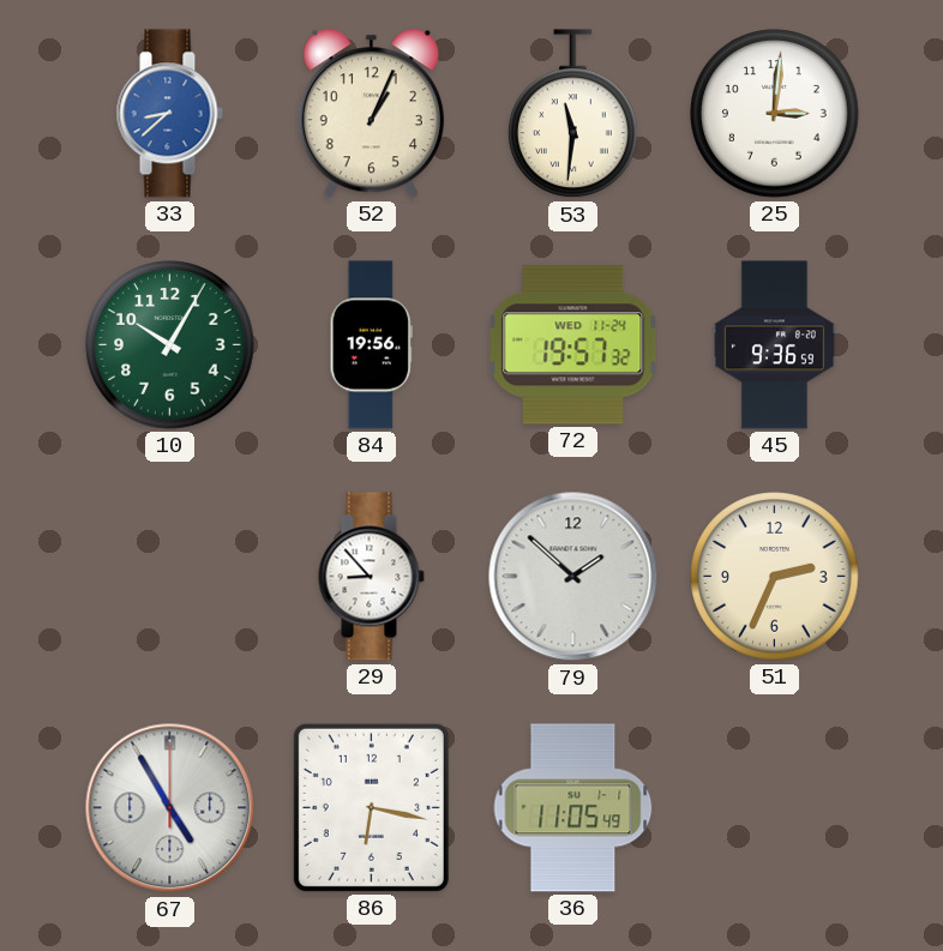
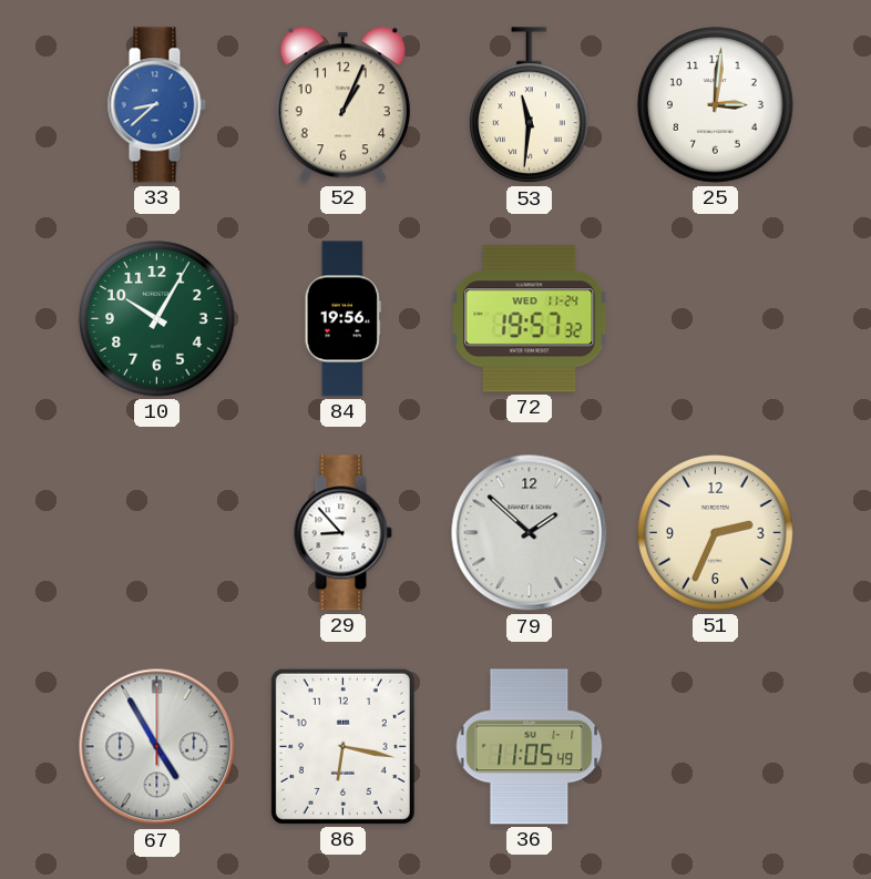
45: 9:36 -> none
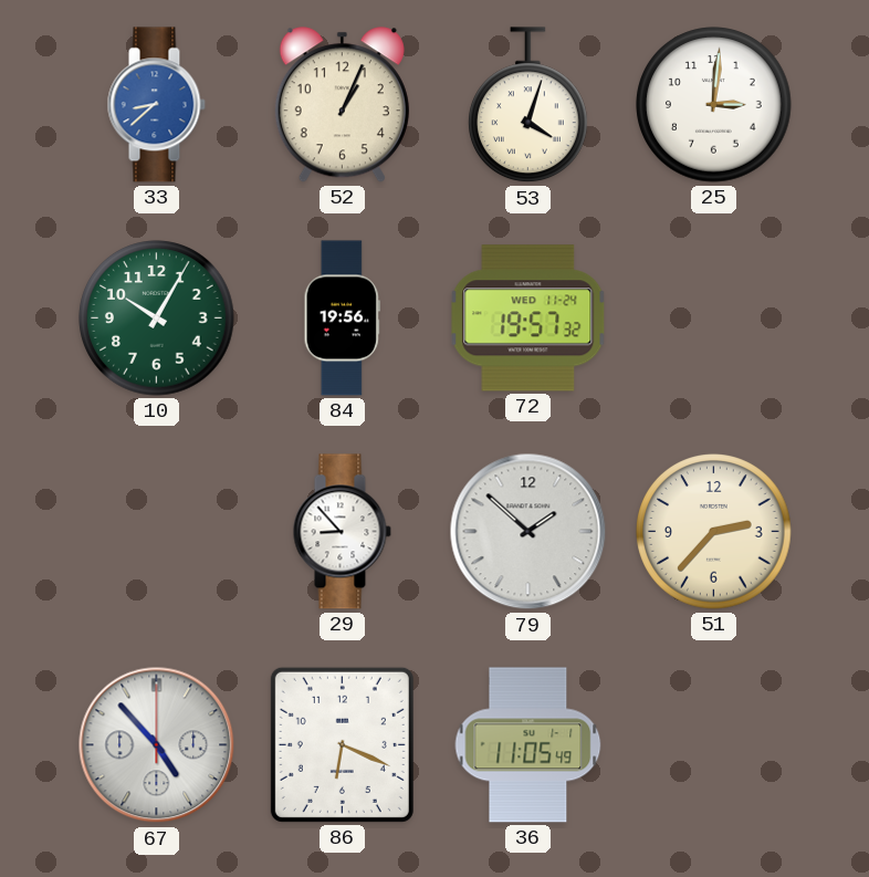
53: 11:31 -> 4:03
51: 2:34 -> 2:37
67: 4:55 -> 4:53
86: 6:17 -> 6:19
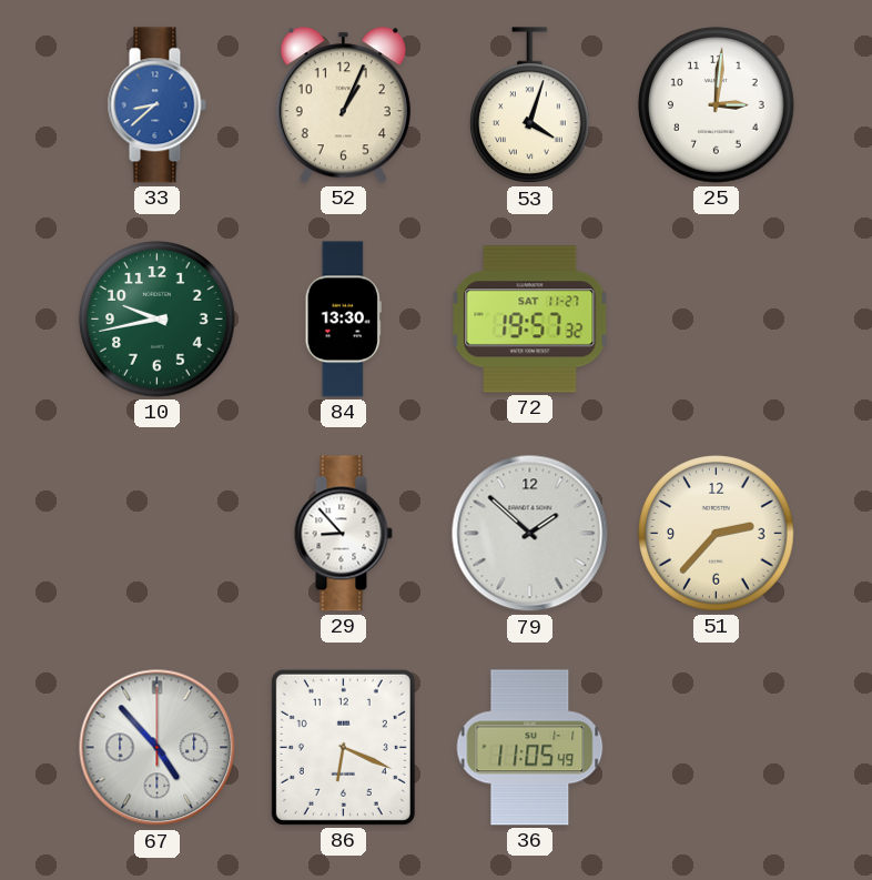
10: 10:05 -> 9:43
84: 19:56 -> 13:30
72 date: WED 11-24 -> SAT 11-27
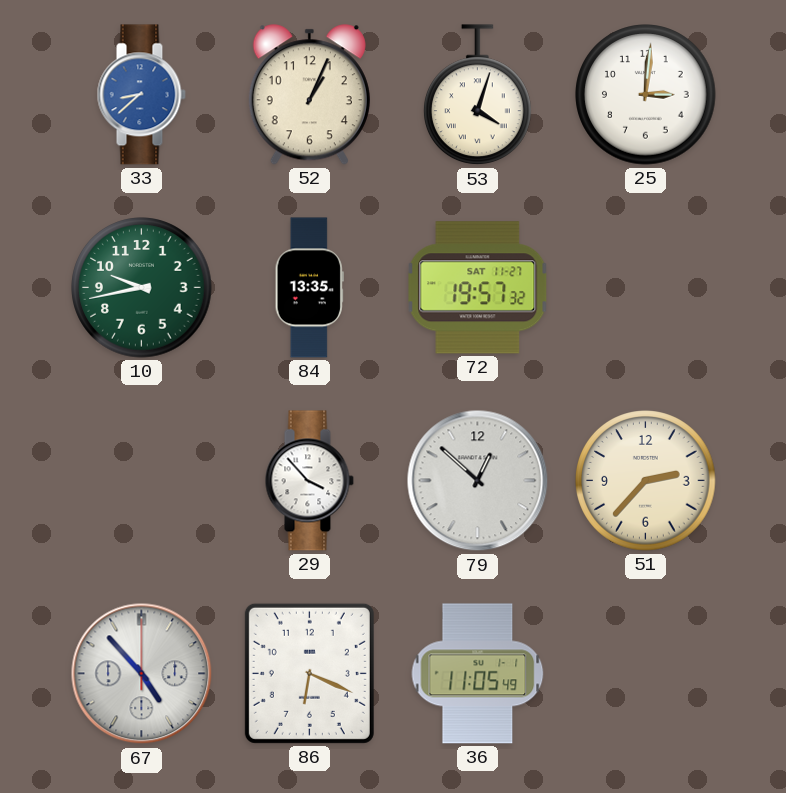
84: 13:30 -> 13:35
29: 8:53 -> 3:53
79: 1:52 -> 12:52
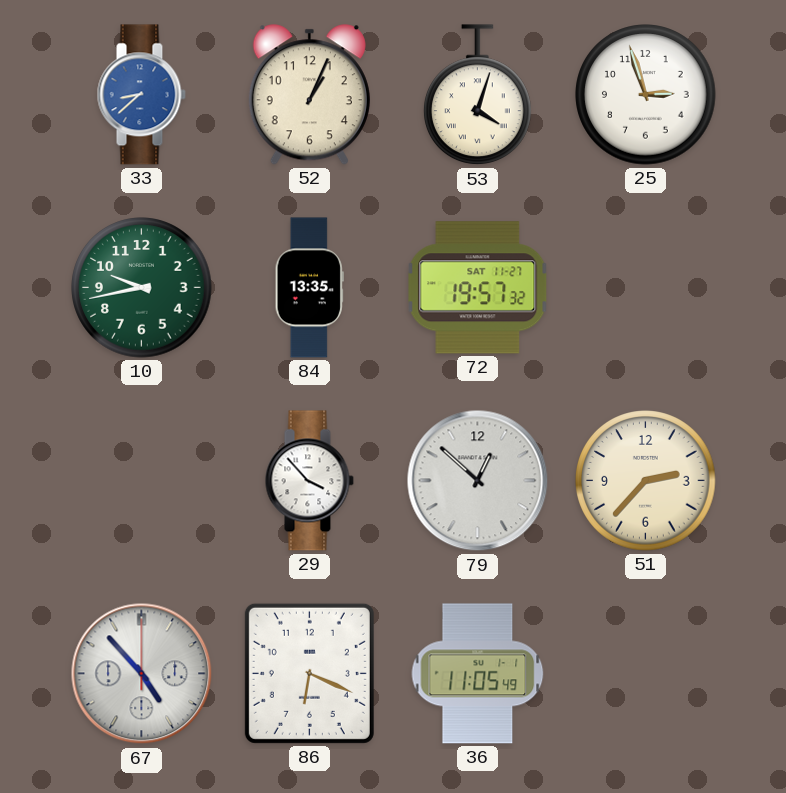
25: 3:01 -> 2:57
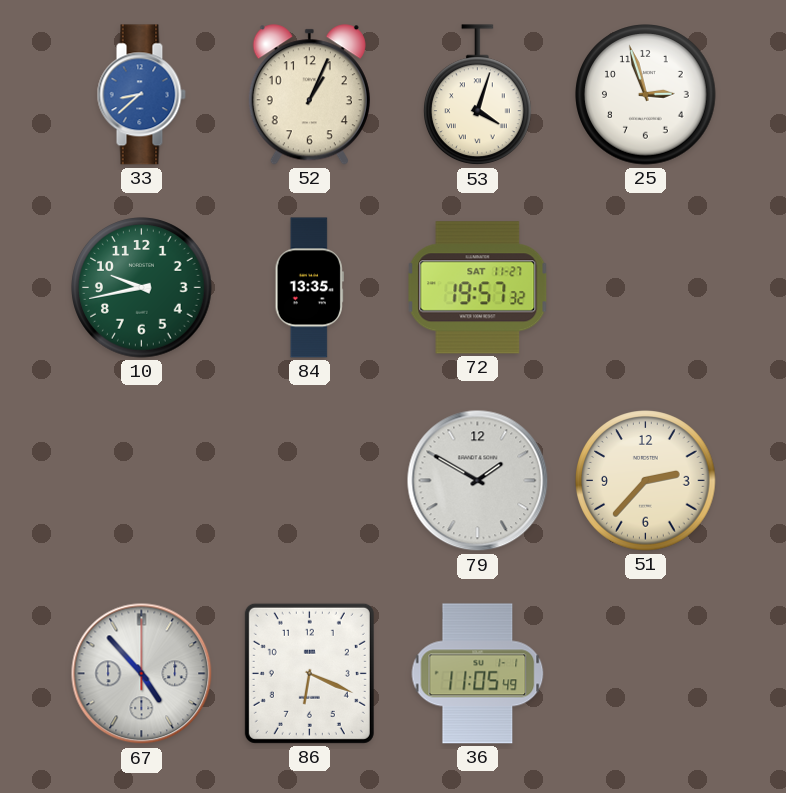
29: 3:53 -> none
79: 12:52 -> 1:50
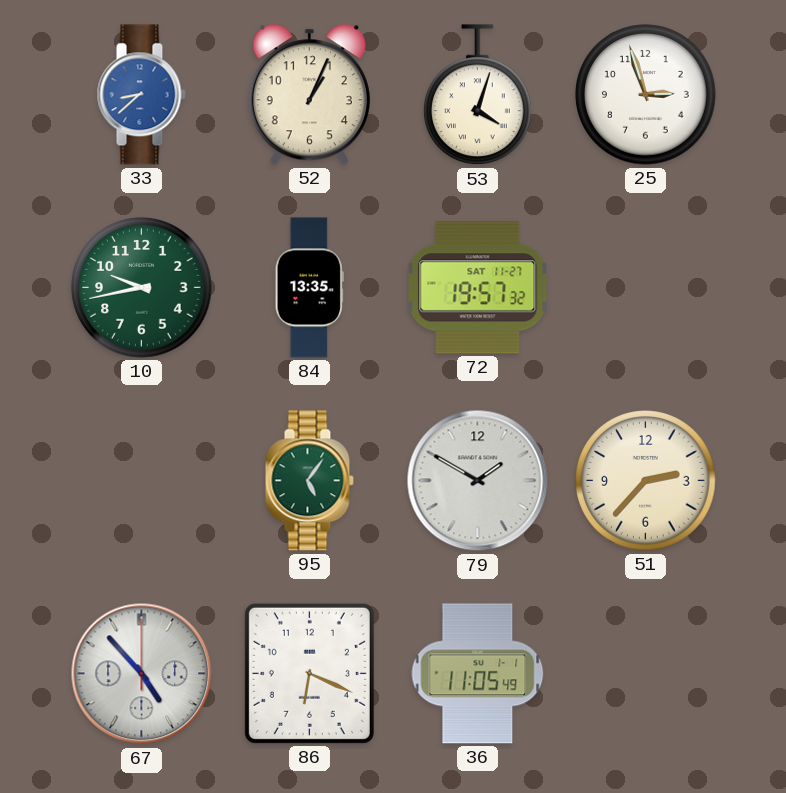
95: none -> 5:06
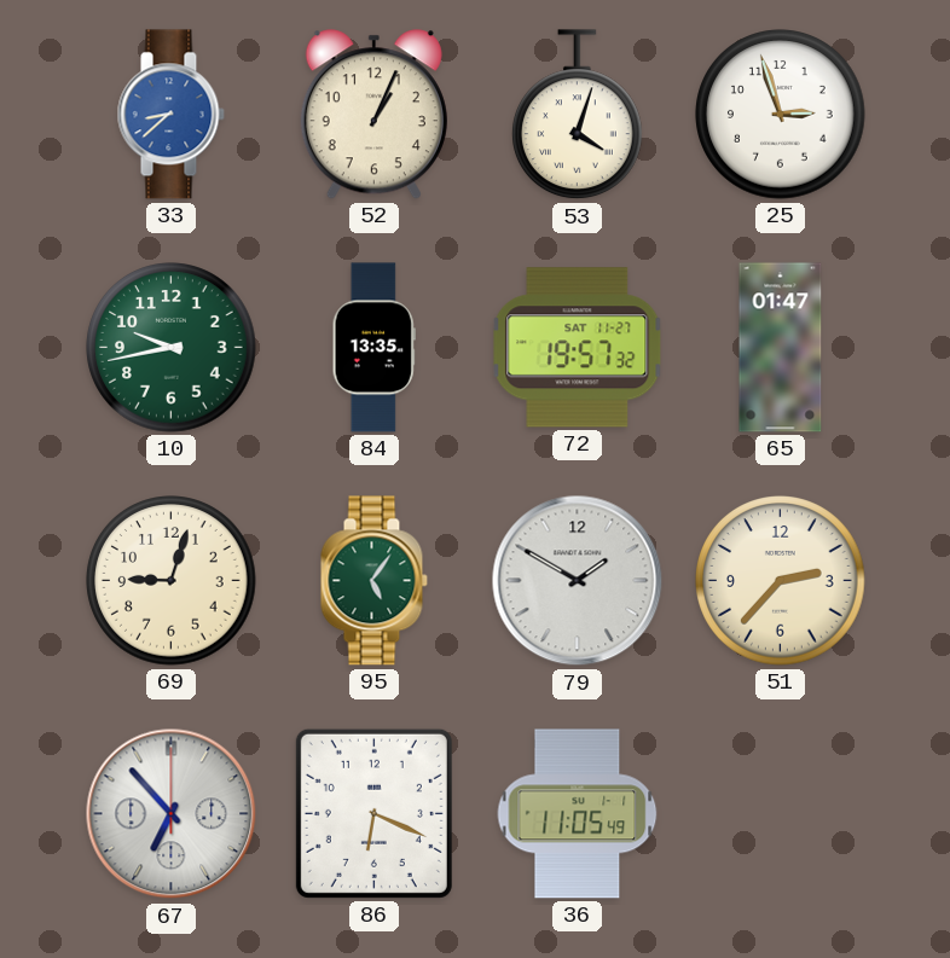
65: none -> 01:47
69: none -> 9:03
67: 4:53 -> 6:53
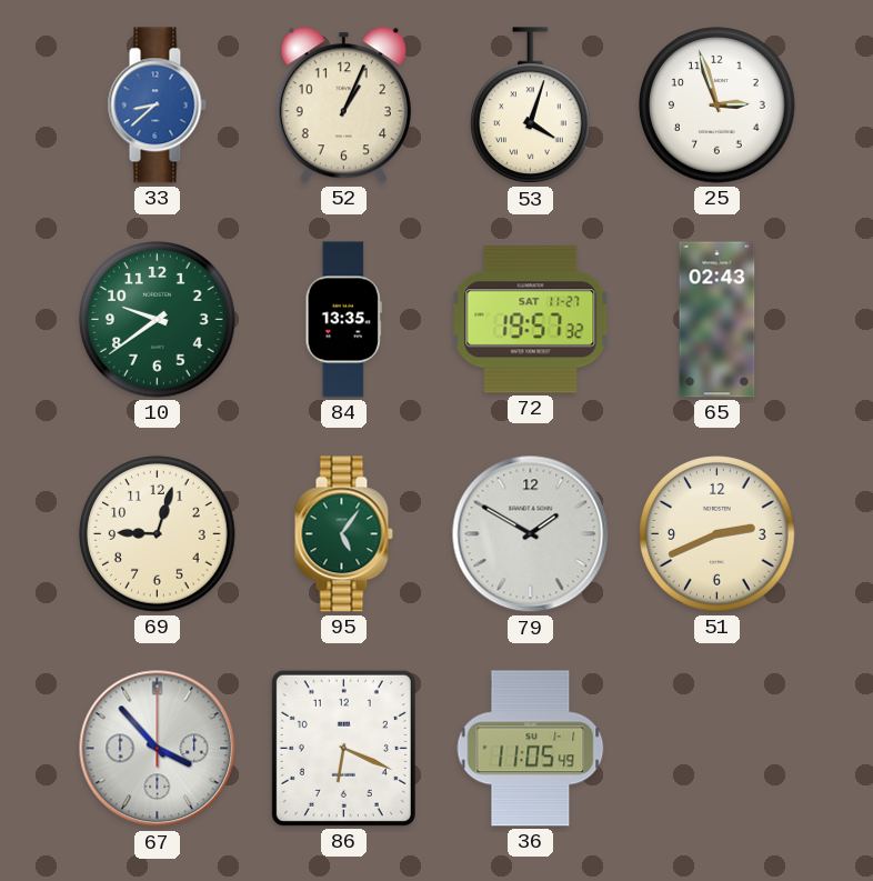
10: 9:43 -> 9:39
65: 01:47 -> 02:43
51: 2:37 -> 2:41
67: 6:53 -> 3:53
